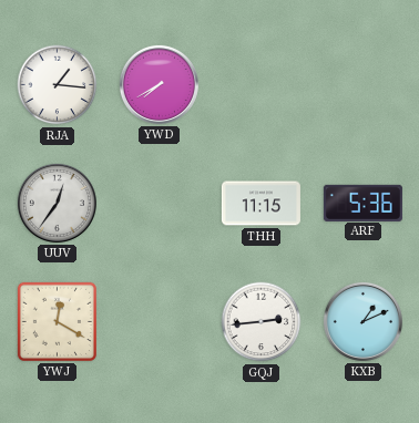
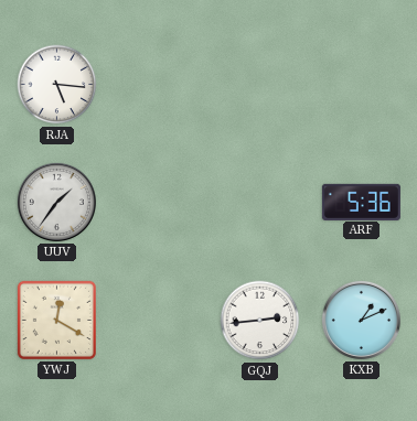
RJA: 1:16 -> 5:16
YWD: 7:40 -> none
UUV: 12:36 -> 1:36
THH: 11:15 -> none
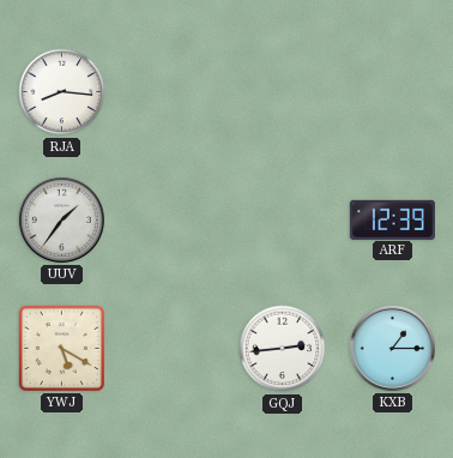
RJA: 5:16 -> 8:16
ARF: 5:36 -> 12:39
YWJ: 12:20 -> 5:20
KXB: 1:11 -> 1:15
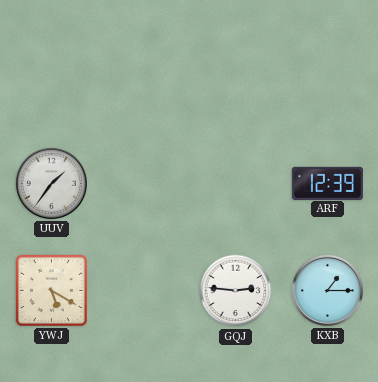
RJA: 8:16 -> none
GQJ: 2:44 -> 2:46
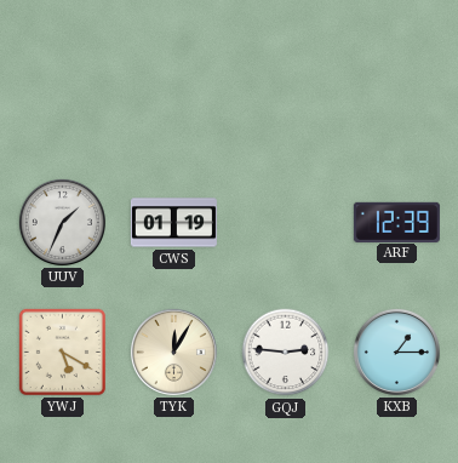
UUV: 1:36 -> 1:34
CWS: none -> 01:19
TYK: none -> 12:05
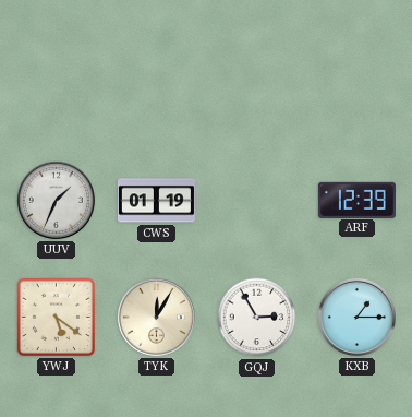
YWJ: 5:20 -> 5:21
GQJ: 2:46 -> 2:55
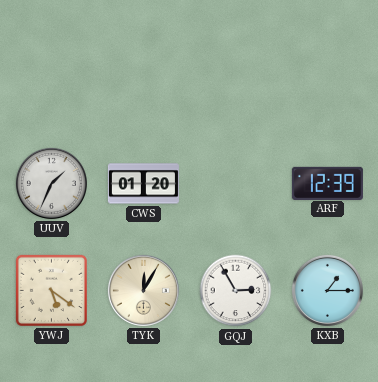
CWS: 01:19 -> 01:20
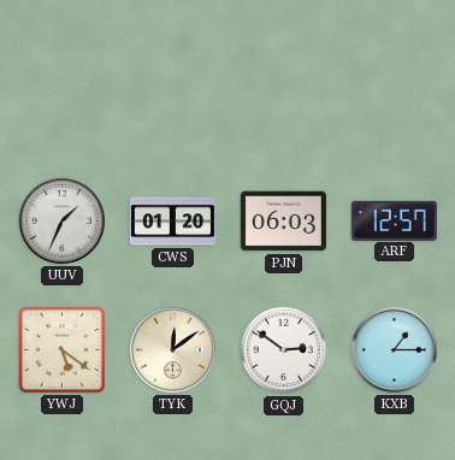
PJN: none -> 06:03
ARF: 12:39 -> 12:57
TYK: 12:05 -> 12:09
GQJ: 2:55 -> 2:51
